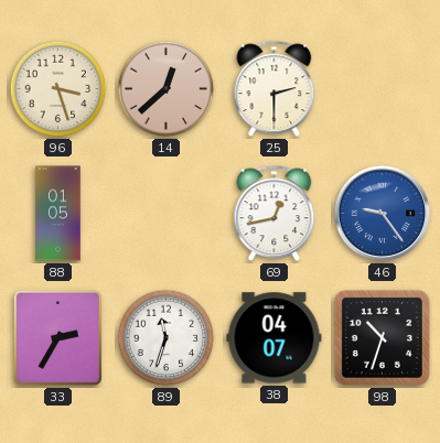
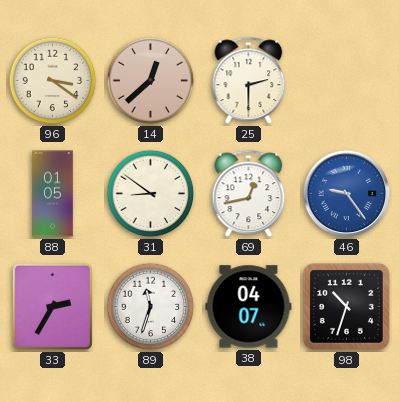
96: 3:27 -> 3:21
31: none -> 8:51
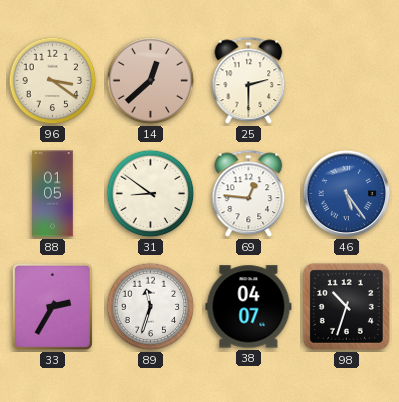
69: 12:43 -> 12:46
46: 9:24 -> 5:24
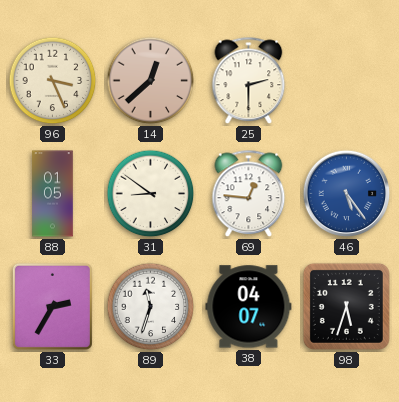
96: 3:21 -> 3:26
98: 10:33 -> 5:33
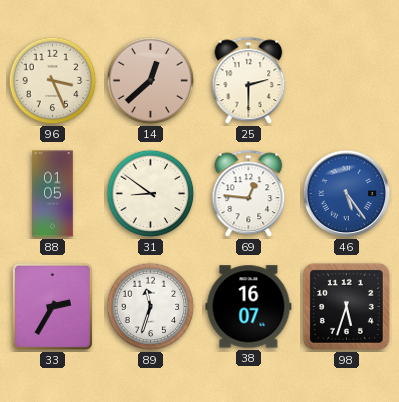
38: 04:07 -> 16:07
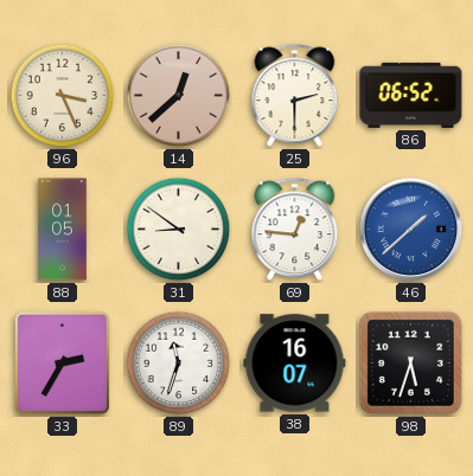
86: none -> 06:52
46: 5:24 -> 1:38
